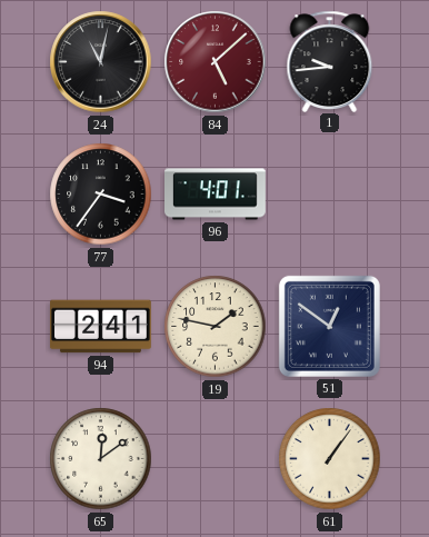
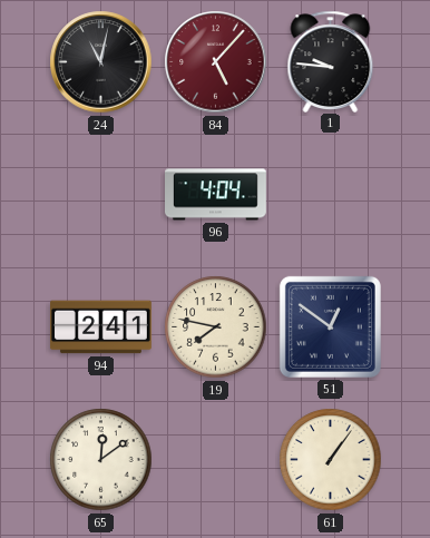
84: 5:08 -> 5:07
1: 9:44 -> 9:46
77: 3:36 -> none
96: 4:01 -> 4:04
19: 1:47 -> 7:47
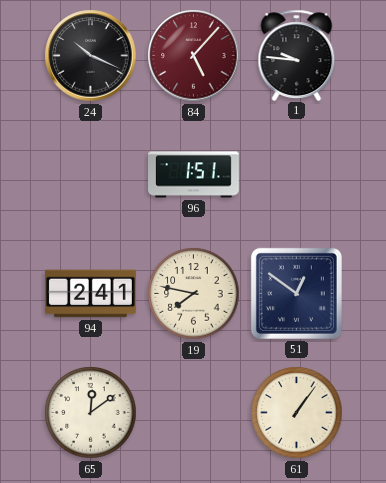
24: 11:02 -> 10:19
96: 4:04 -> 1:51
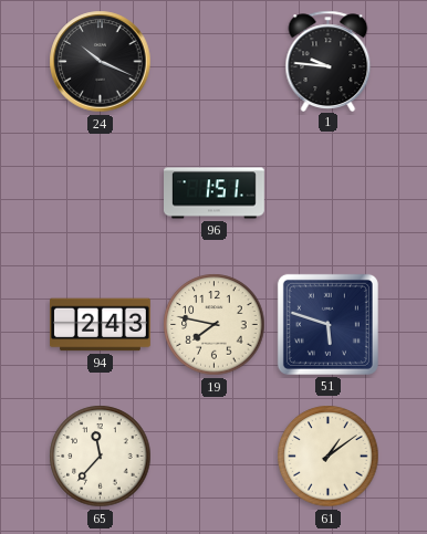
84: 5:07 -> none
94: 2:41 -> 2:43
51: 12:51 -> 5:48
65: 12:09 -> 11:37
61: 1:06 -> 1:09
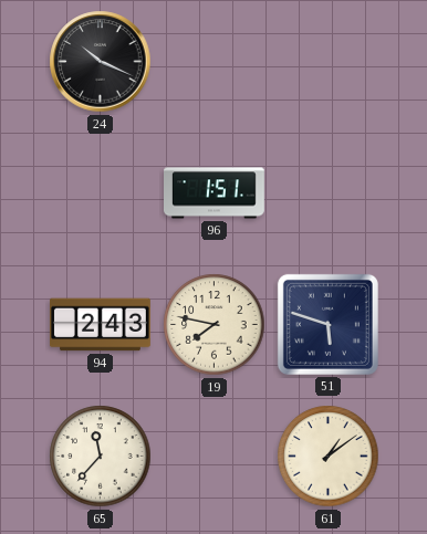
1: 9:46 -> none
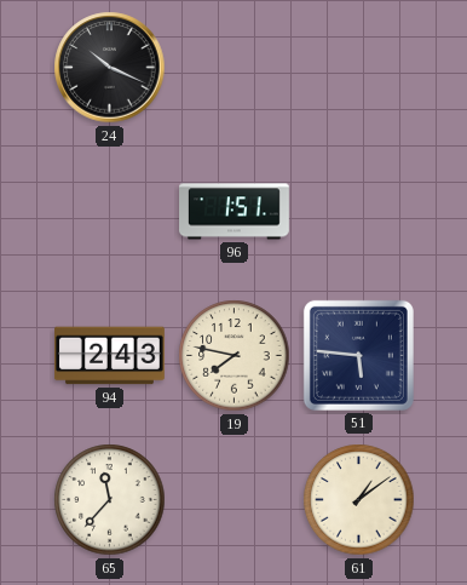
51: 5:48 -> 5:46
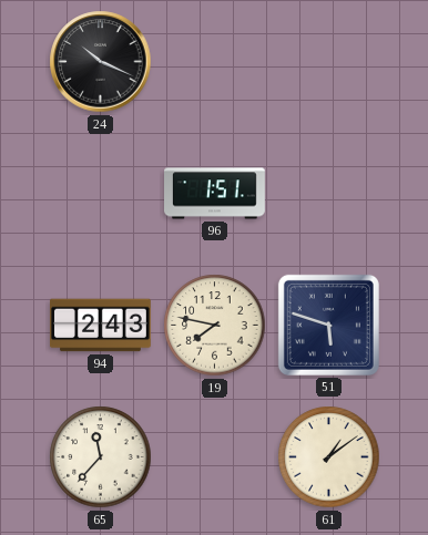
51: 5:46 -> 5:48
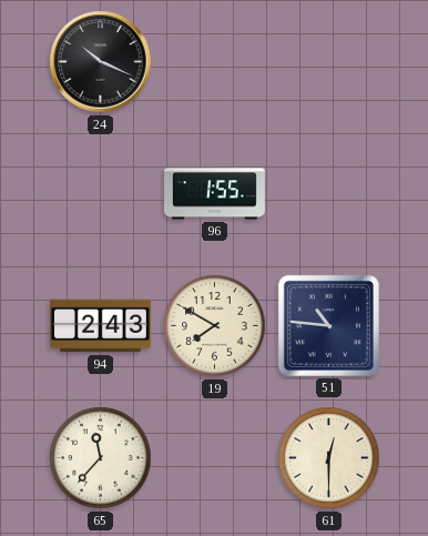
96: 1:51 -> 1:55
19: 7:47 -> 7:50
51: 5:48 -> 10:46
61: 1:09 -> 12:30
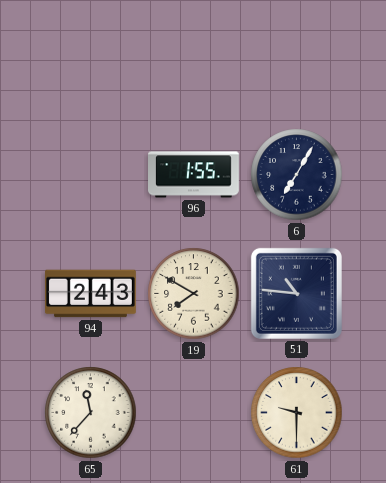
24: 10:19 -> none
6: none -> 7:05
61: 12:30 -> 9:30
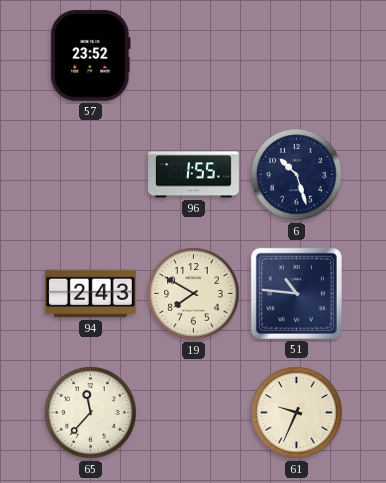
57: none -> 23:52
6: 7:05 -> 10:27
61: 9:30 -> 9:34
